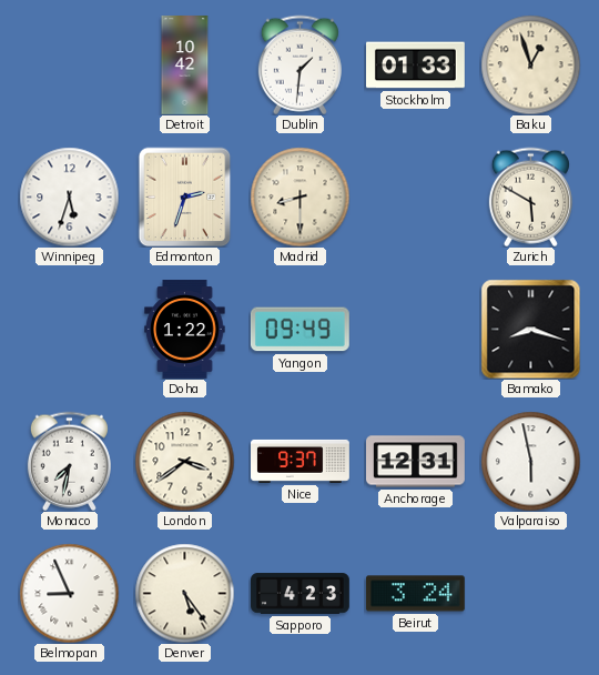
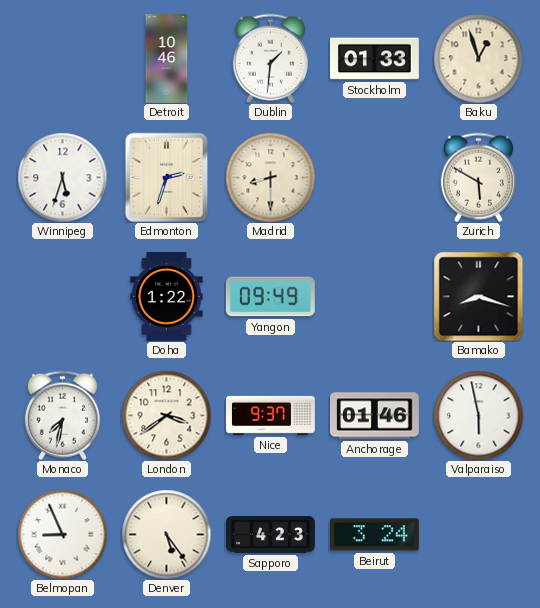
Detroit: 10:42 -> 10:46
Anchorage: 12:31 -> 01:46
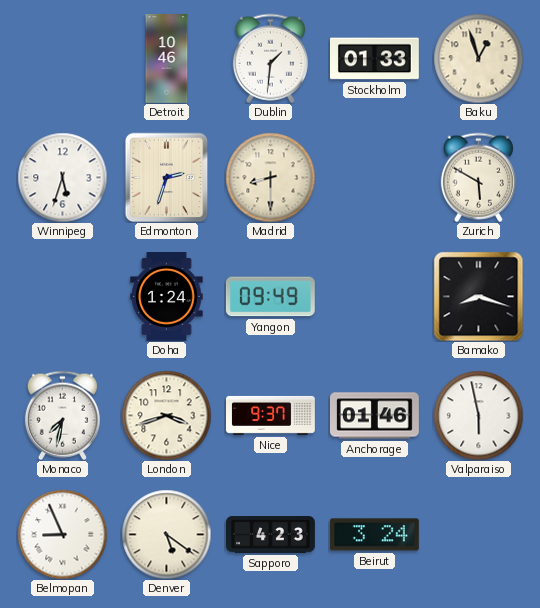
Doha: 1:22 -> 1:24
London: 3:39 -> 3:42
Denver: 5:24 -> 5:21
